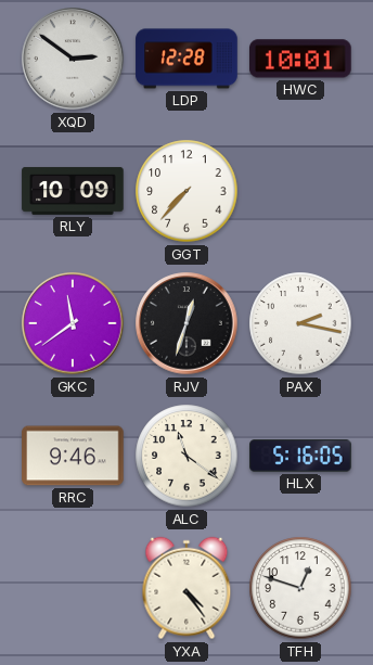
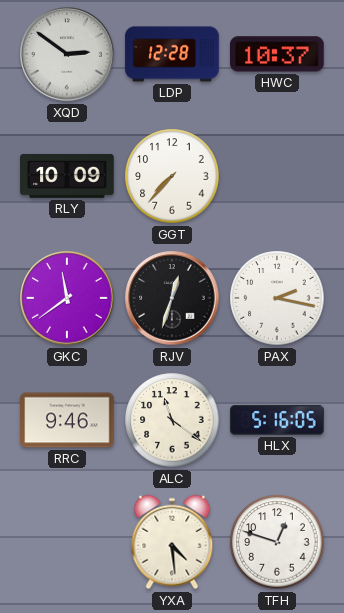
HWC: 10:01 -> 10:37
YXA: 4:24 -> 4:29
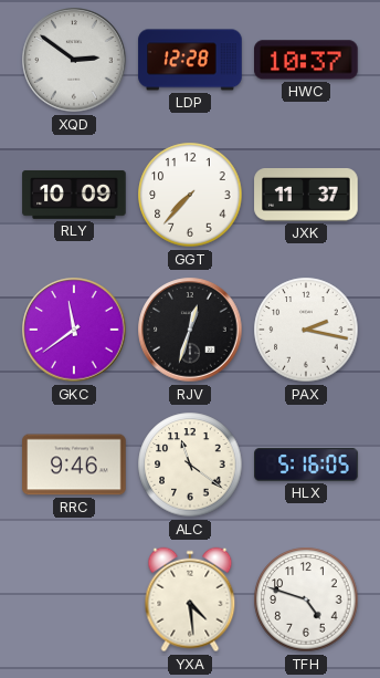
JXK: none -> 11:37
TFH: 12:48 -> 4:48
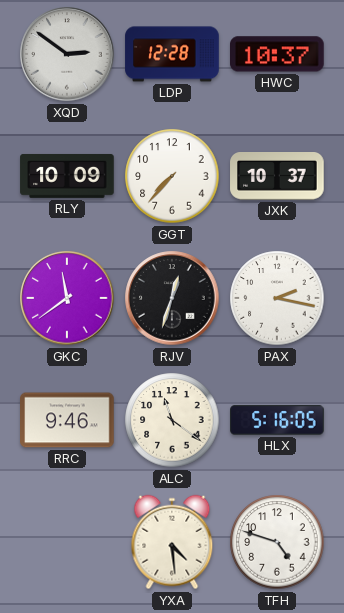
JXK: 11:37 -> 10:37
